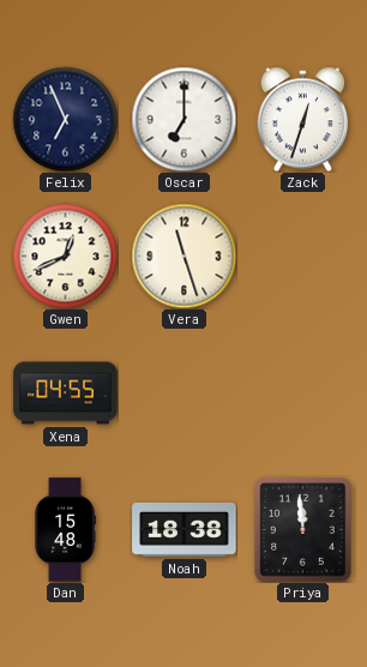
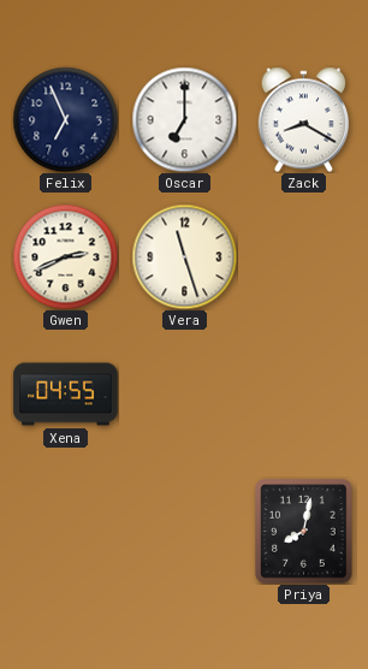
Zack: 12:33 -> 8:20
Gwen: 12:41 -> 2:41
Dan: 15:48 -> none
Noah: 18:38 -> none
Priya: 11:59 -> 8:02
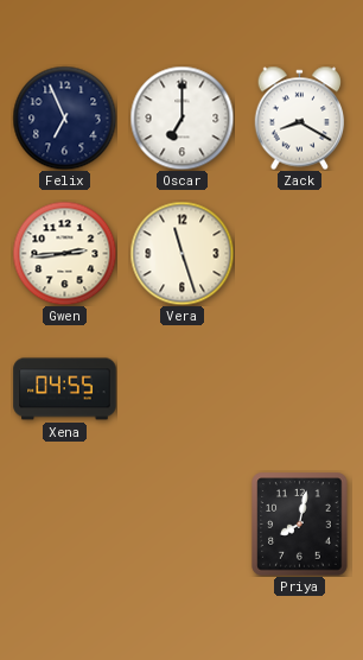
Gwen: 2:41 -> 2:44
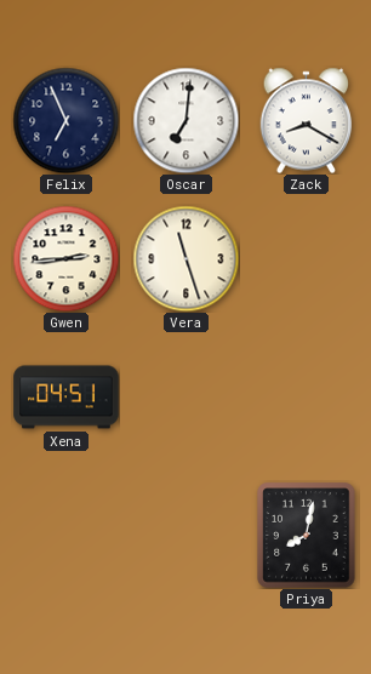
Oscar: 7:00 -> 7:01
Xena: 04:55 -> 04:51
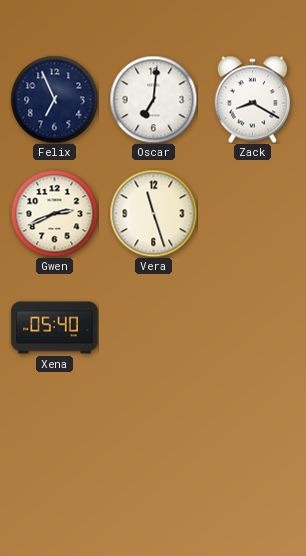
Gwen: 2:44 -> 2:41
Xena: 04:51 -> 05:40
Priya: 8:02 -> none
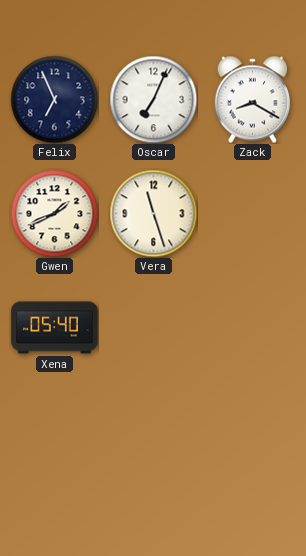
Oscar: 7:01 -> 7:04
Gwen: 2:41 -> 1:41
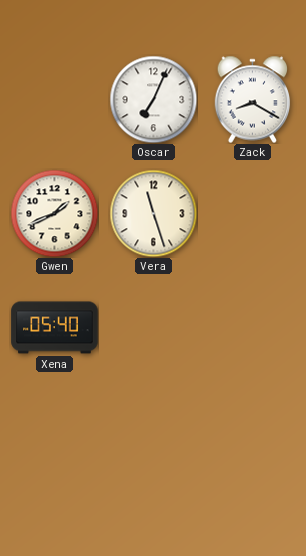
Felix: 6:56 -> none
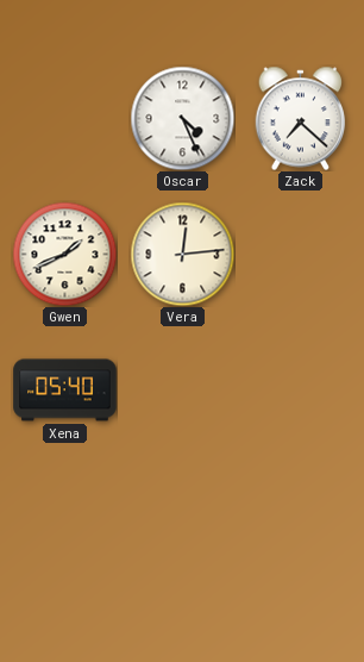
Oscar: 7:04 -> 4:26
Zack: 8:20 -> 7:22
Vera: 11:27 -> 12:14
